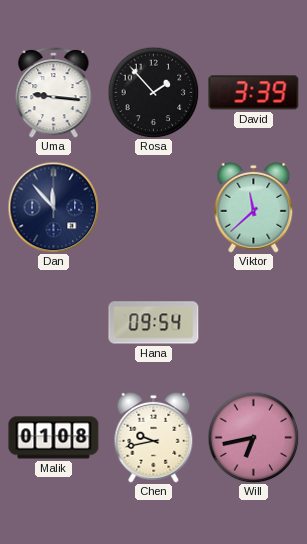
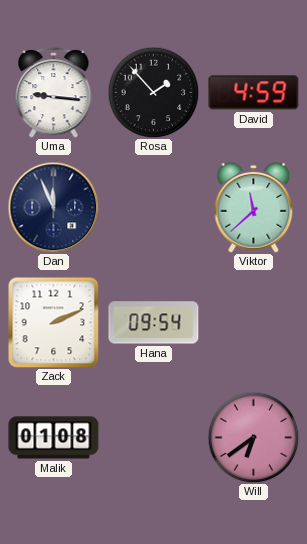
David: 3:39 -> 4:59
Dan: 11:53 -> 11:56
Zack: none -> 2:11
Chen: 9:43 -> none
Will: 6:43 -> 6:39
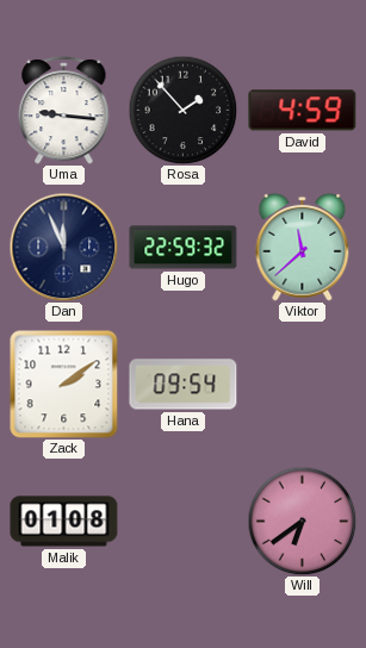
Hugo: none -> 22:59
Zack: 2:11 -> 2:09
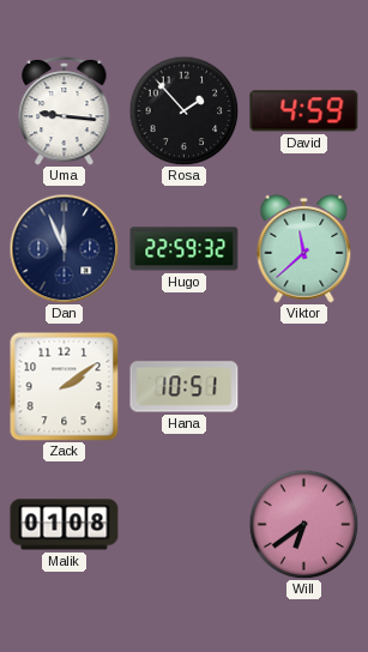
Hana: 09:54 -> 10:51
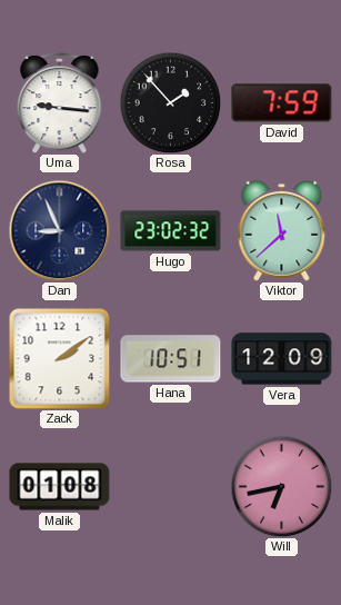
David: 4:59 -> 7:59
Dan: 11:56 -> 8:56
Hugo: 22:59 -> 23:02
Vera: none -> 12:09
Will: 6:39 -> 6:43
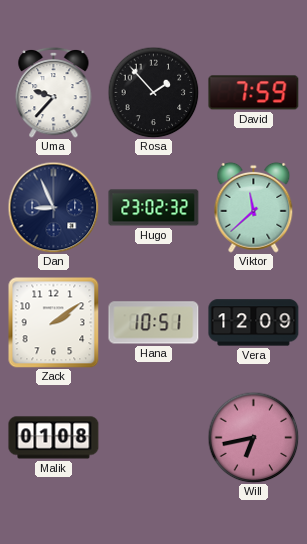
Uma: 9:16 -> 9:37
